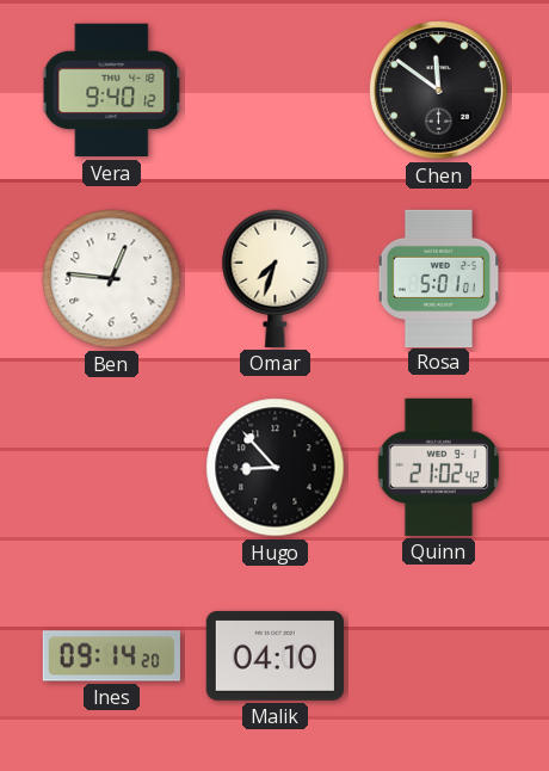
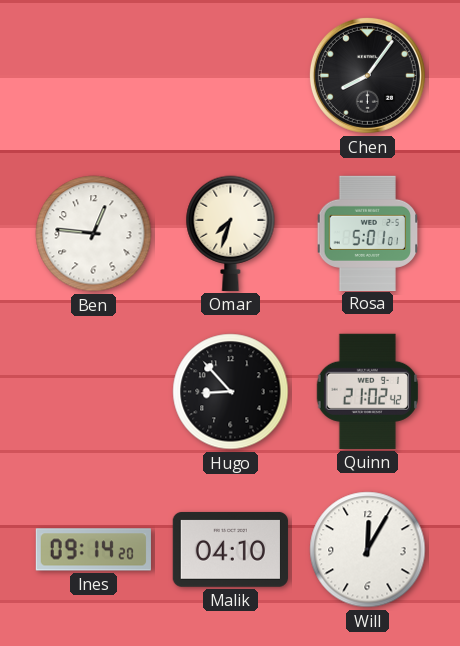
Vera: 9:40 -> none
Chen: 11:51 -> 8:06
Will: none -> 12:05
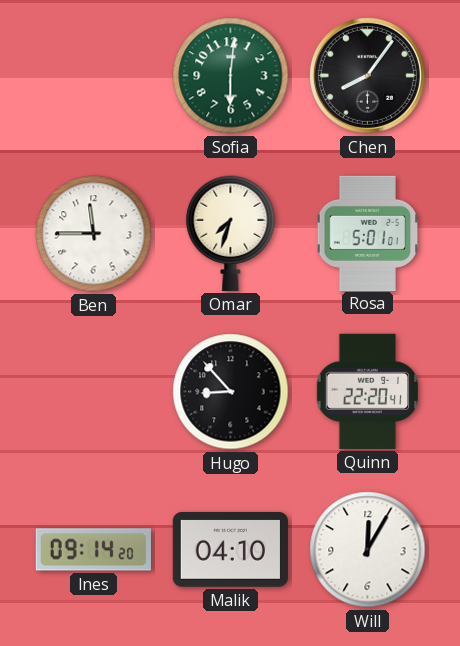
Sofia: none -> 6:01
Ben: 12:46 -> 11:45
Quinn: 21:02 -> 22:20
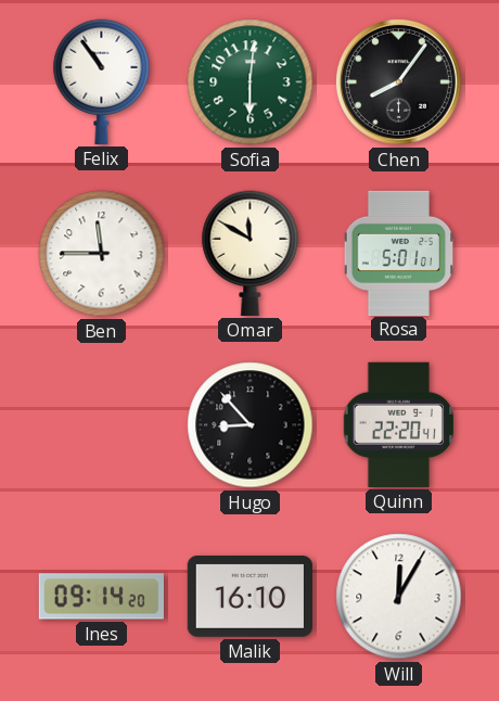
Felix: none -> 10:54
Omar: 7:33 -> 11:50
Malik: 04:10 -> 16:10
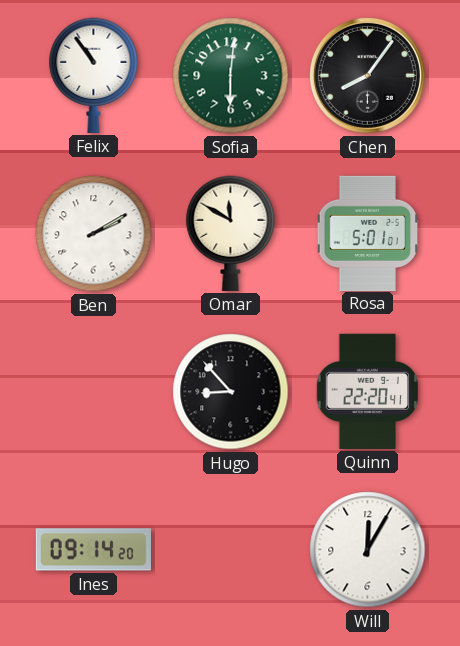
Ben: 11:45 -> 2:10
Malik: 16:10 -> none
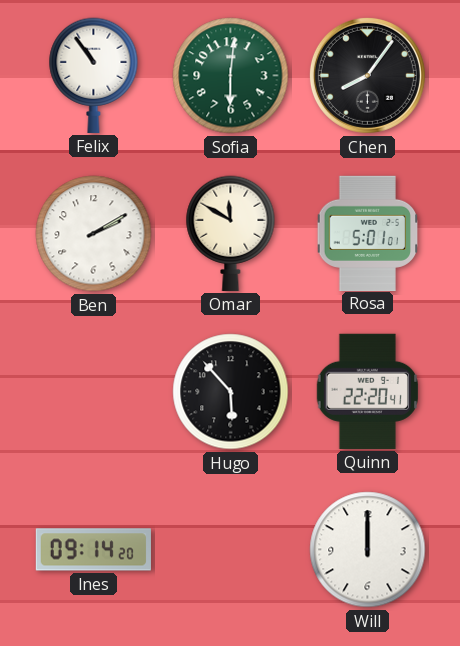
Hugo: 8:53 -> 5:53
Will: 12:05 -> 12:00
